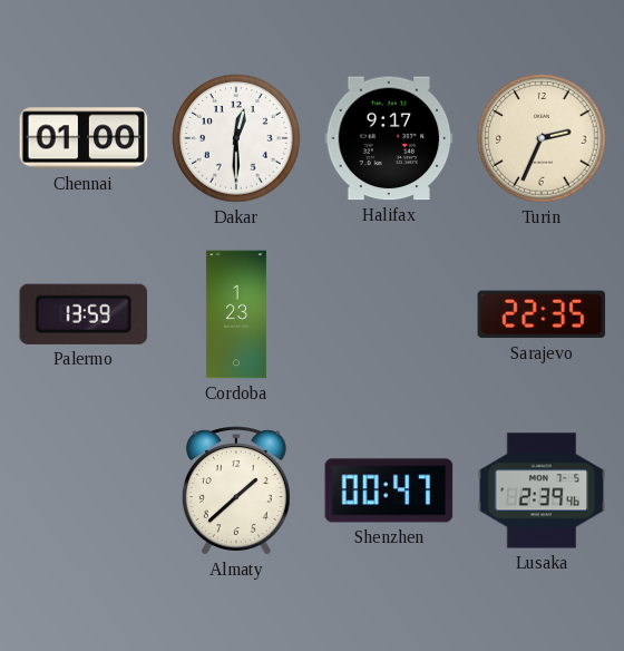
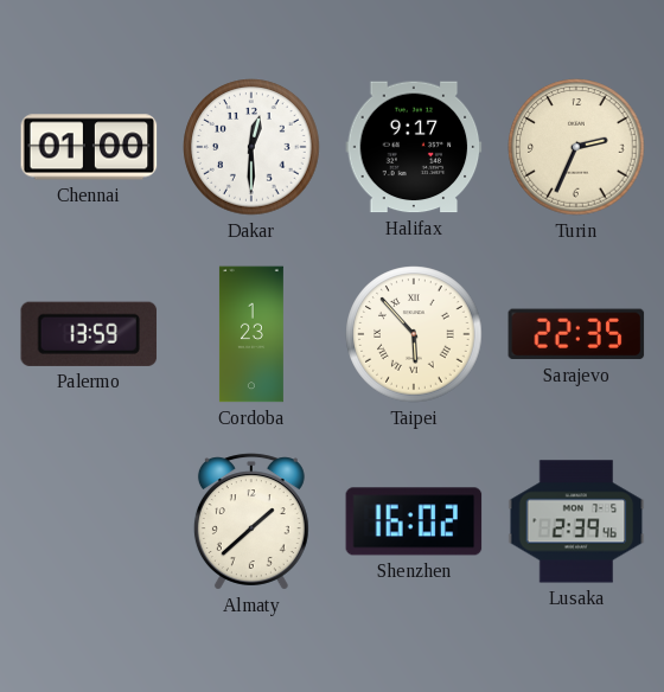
Taipei: none -> 5:53
Shenzhen: 00:47 -> 16:02
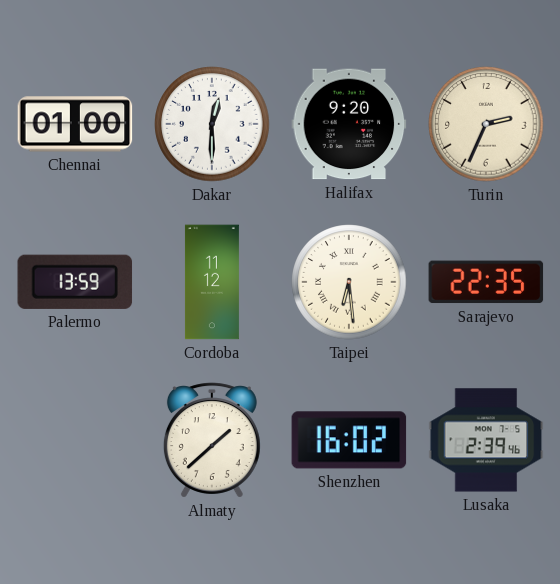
Halifax: 9:17 -> 9:20
Cordoba: 1:23 -> 11:12
Taipei: 5:53 -> 6:29
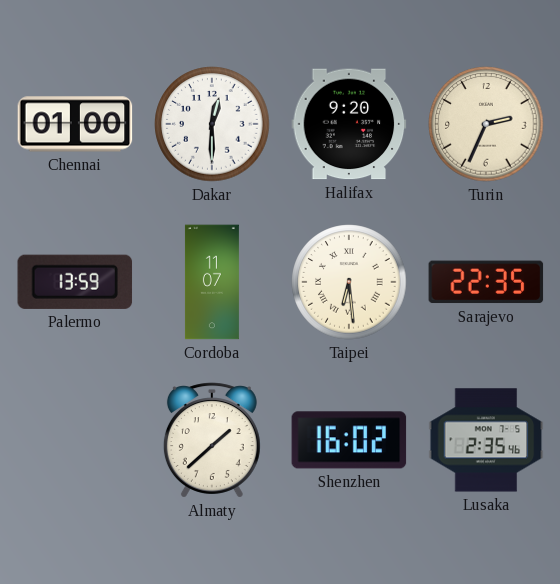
Cordoba: 11:12 -> 11:07
Lusaka: 2:39 -> 2:35
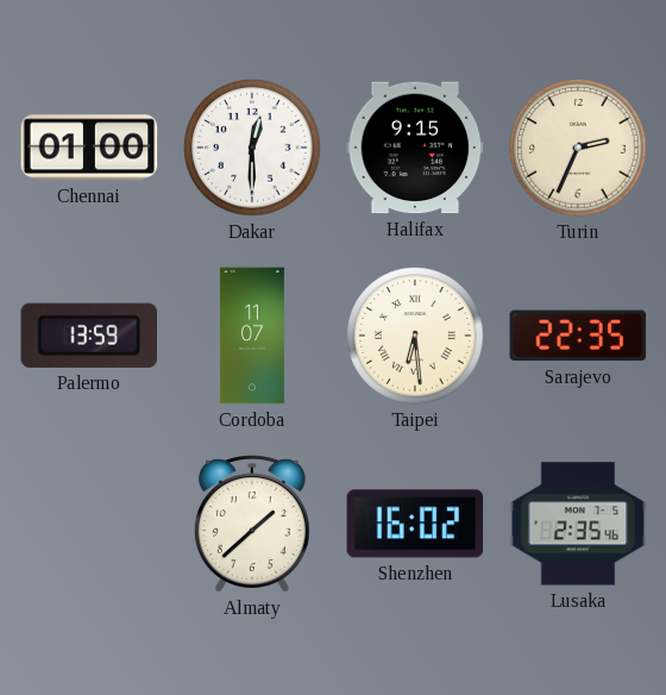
Halifax: 9:20 -> 9:15
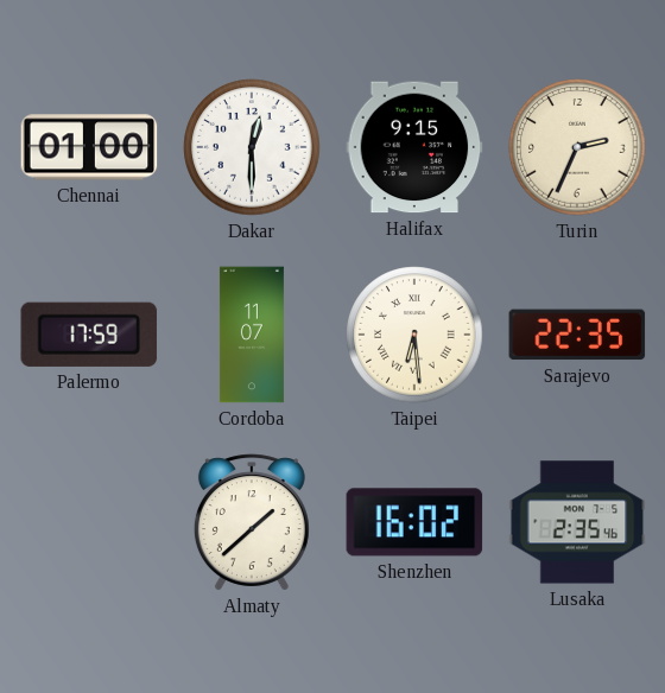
Palermo: 13:59 -> 17:59
